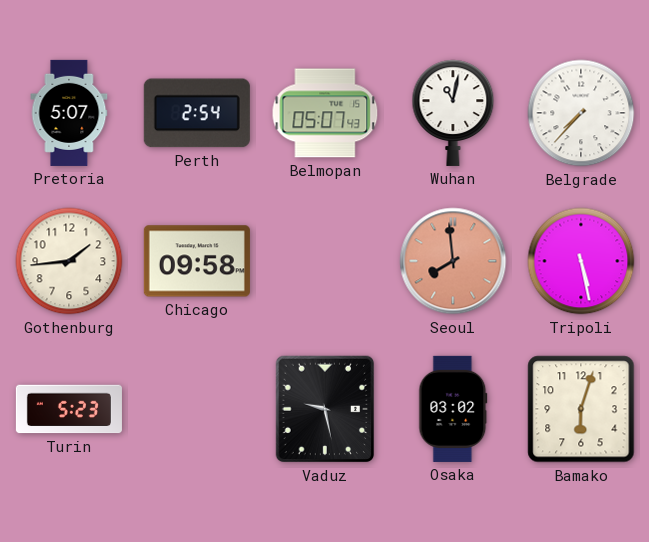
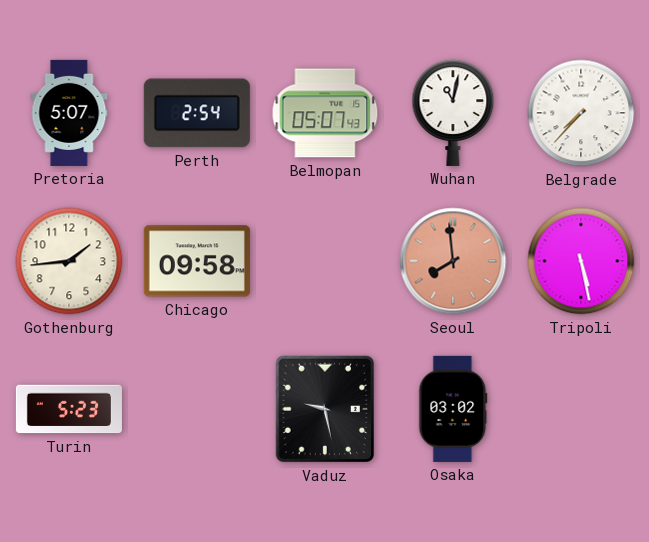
Bamako: 6:03 -> none
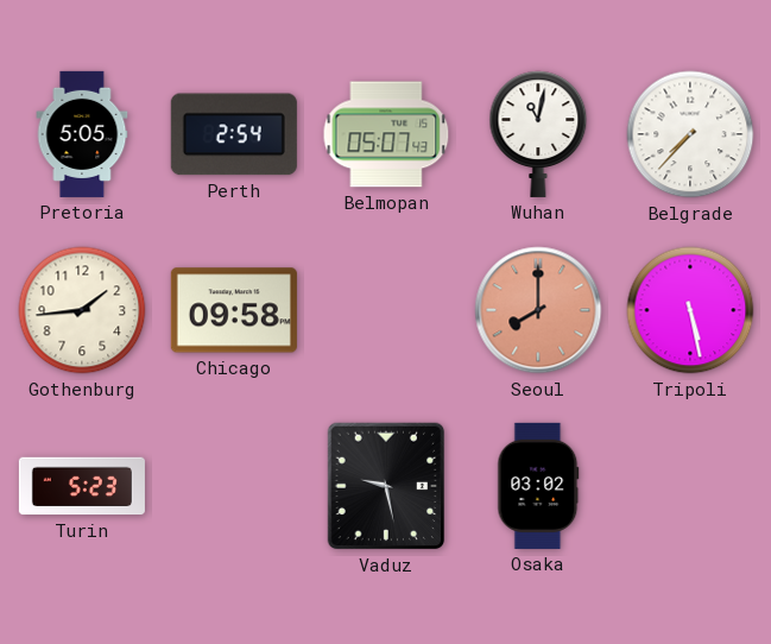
Pretoria: 5:07 -> 5:05
Seoul: 7:59 -> 8:00
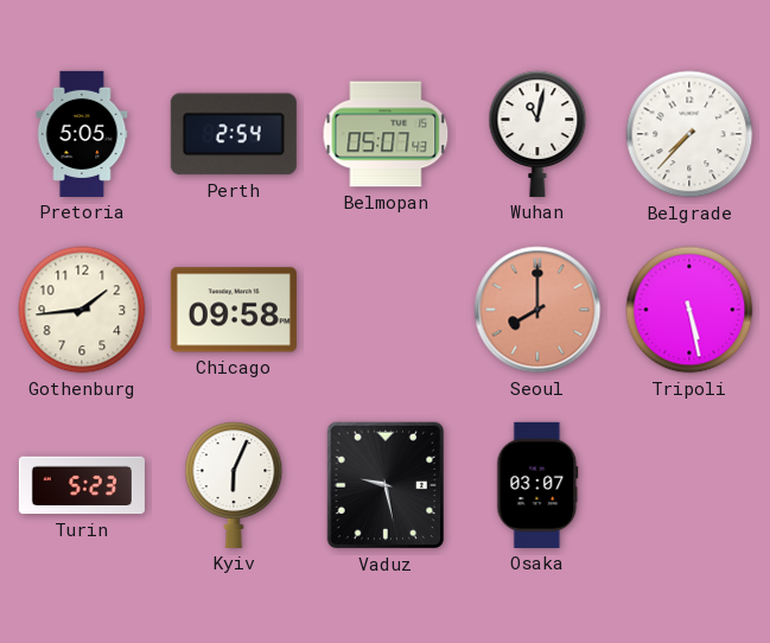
Kyiv: none -> 6:04
Osaka: 03:02 -> 03:07
